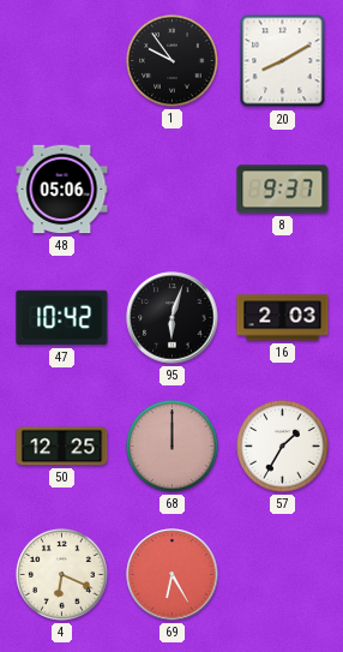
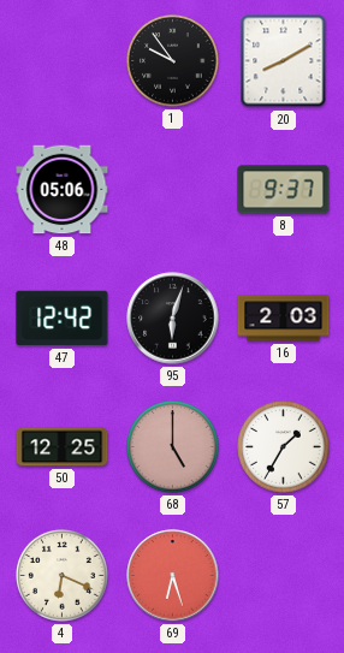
47: 10:42 -> 12:42
68: 12:00 -> 5:00
69: 6:25 -> 6:27
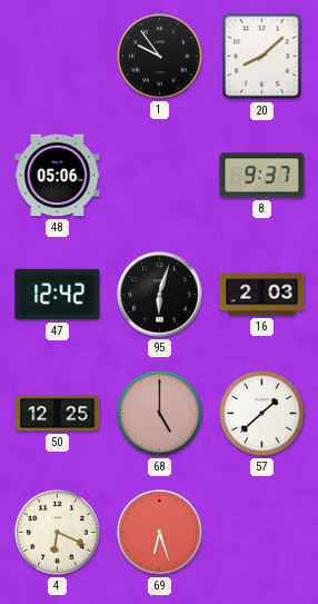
20: 8:10 -> 8:08
57: 1:35 -> 1:38
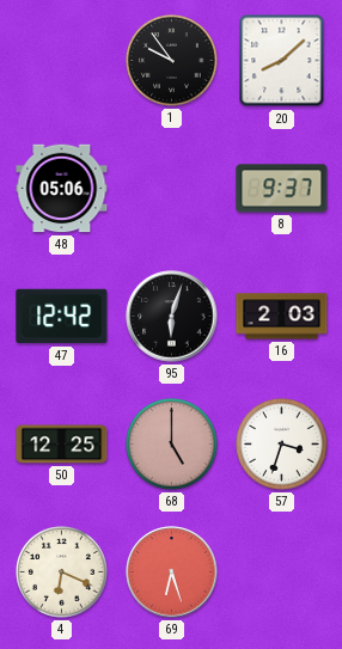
57: 1:38 -> 3:33
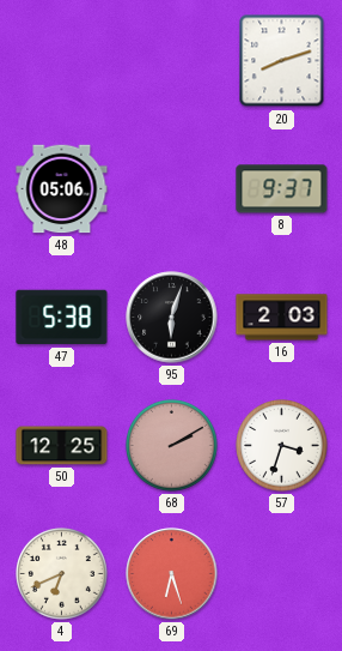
1: 9:54 -> none
20: 8:08 -> 8:12
47: 12:42 -> 5:38
68: 5:00 -> 2:10
4: 6:19 -> 6:41
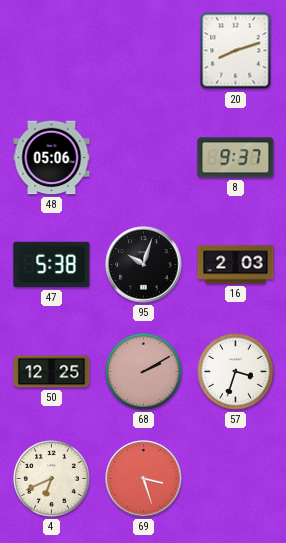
95: 6:03 -> 10:03
69: 6:27 -> 3:27
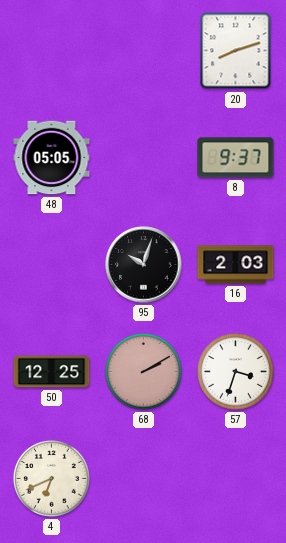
48: 05:06 -> 05:05
47: 5:38 -> none
69: 3:27 -> none
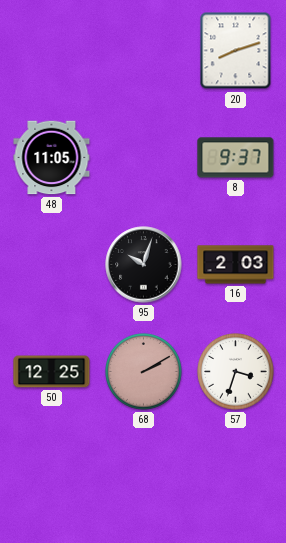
48: 05:05 -> 11:05
4: 6:41 -> none
